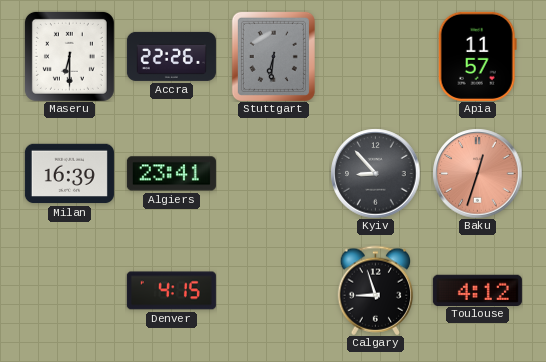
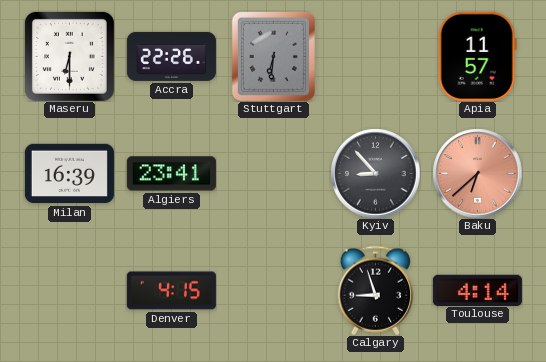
Baku: 12:33 -> 6:38
Toulouse: 4:12 -> 4:14
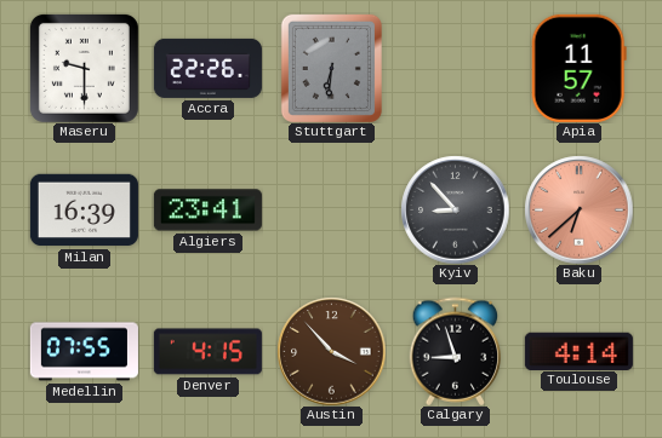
Maseru: 6:30 -> 9:30
Medellin: none -> 07:55
Austin: none -> 3:53
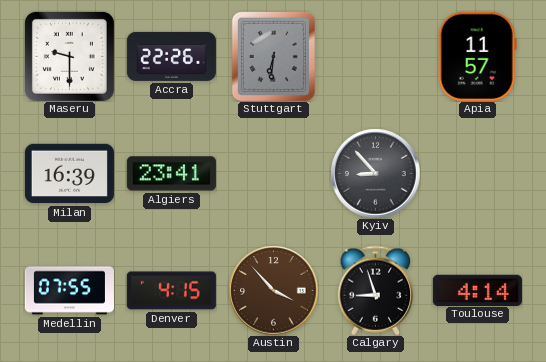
Baku: 6:38 -> none
